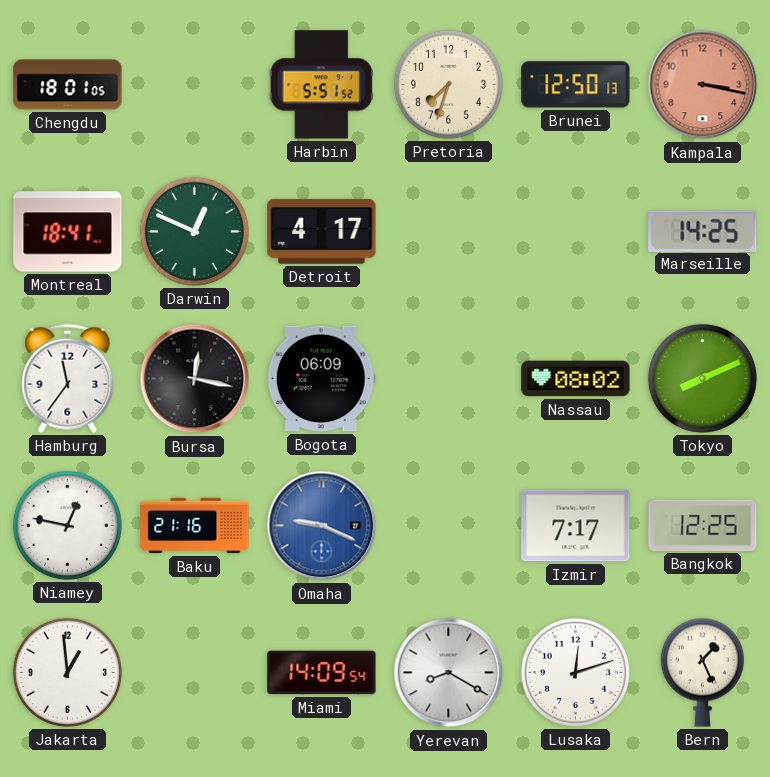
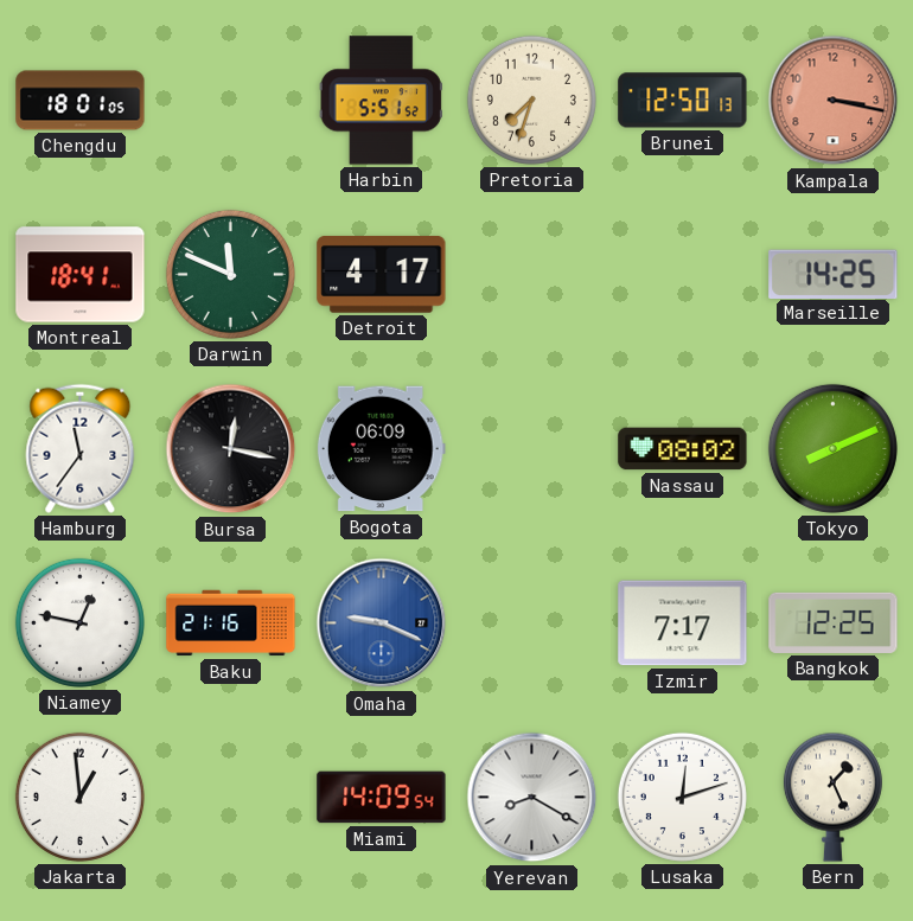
Darwin: 12:49 -> 11:49
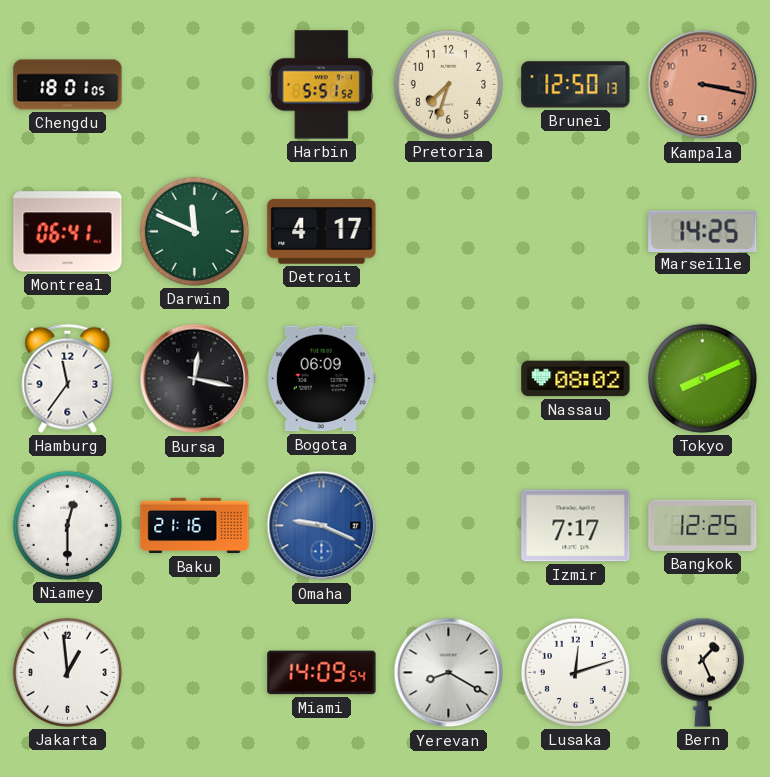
Montreal: 18:41 -> 06:41
Niamey: 12:47 -> 12:30
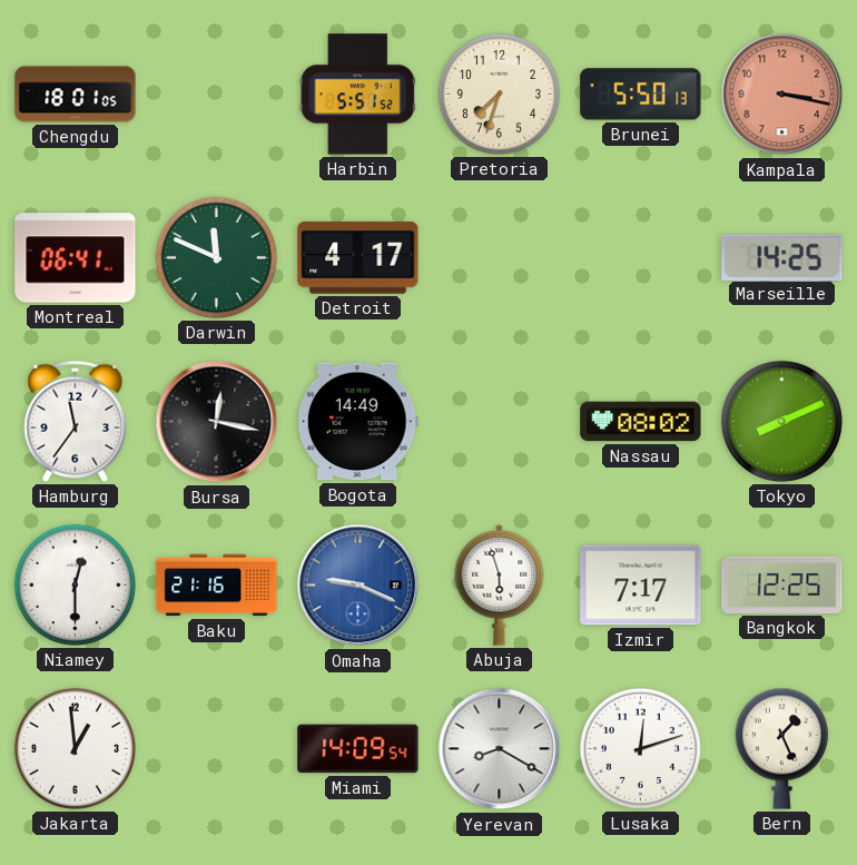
Brunei: 12:50 -> 5:50
Bogota: 06:09 -> 14:49
Abuja: none -> 5:57
